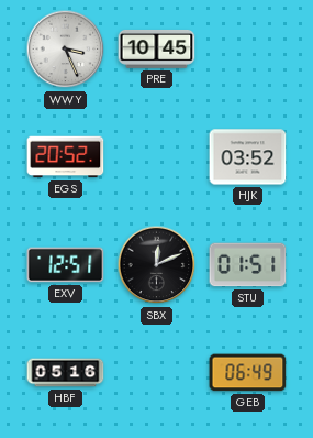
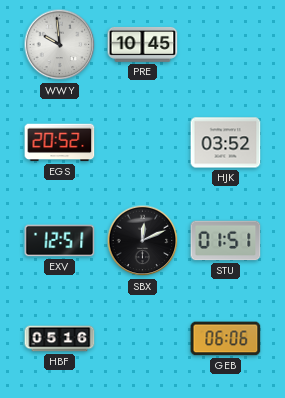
WWY: 3:26 -> 9:59
GEB: 06:49 -> 06:06
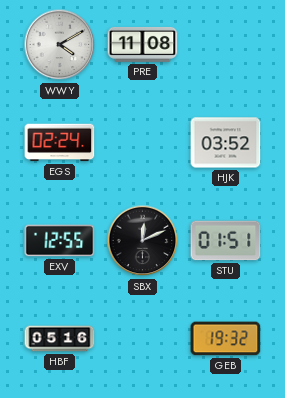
WWY: 9:59 -> 4:10
PRE: 10:45 -> 11:08
EGS: 20:52 -> 02:24
EXV: 12:51 -> 12:55
GEB: 06:06 -> 19:32
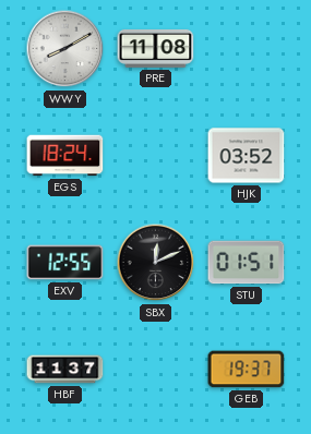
WWY: 4:10 -> 8:10
EGS: 02:24 -> 18:24
HBF: 05:16 -> 11:37
GEB: 19:32 -> 19:37
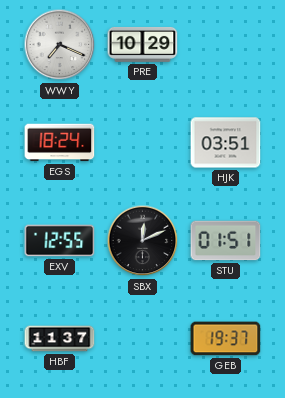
WWY: 8:10 -> 7:19
PRE: 11:08 -> 10:29
HJK: 03:52 -> 03:51
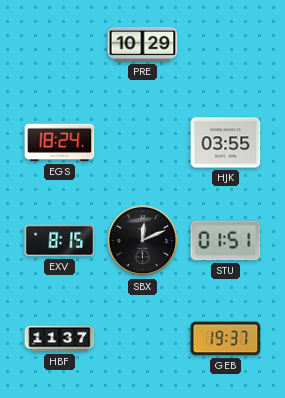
WWY: 7:19 -> none
HJK: 03:51 -> 03:55
EXV: 12:55 -> 8:15
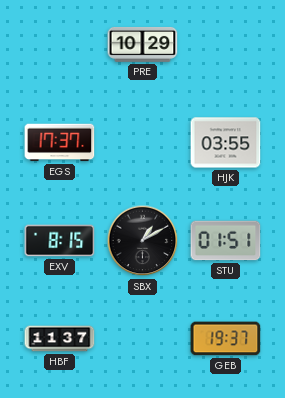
EGS: 18:24 -> 17:37
SBX: 12:11 -> 1:10
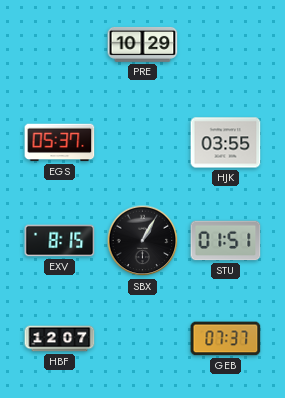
EGS: 17:37 -> 05:37
SBX: 1:10 -> 1:05
HBF: 11:37 -> 12:07
GEB: 19:37 -> 07:37
